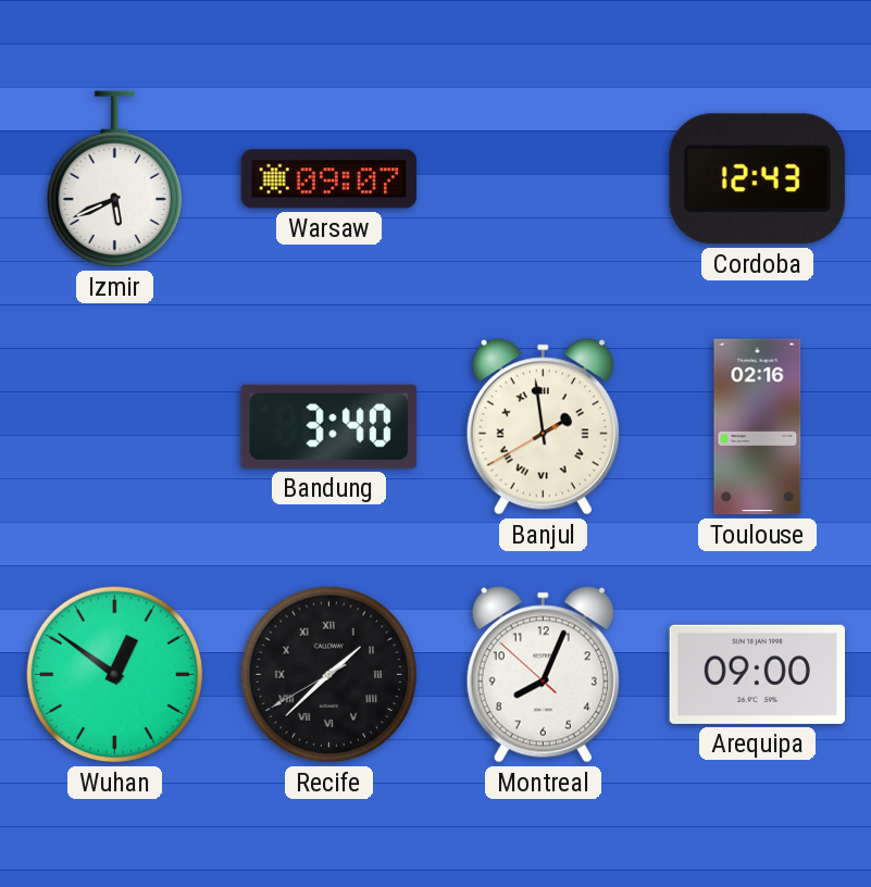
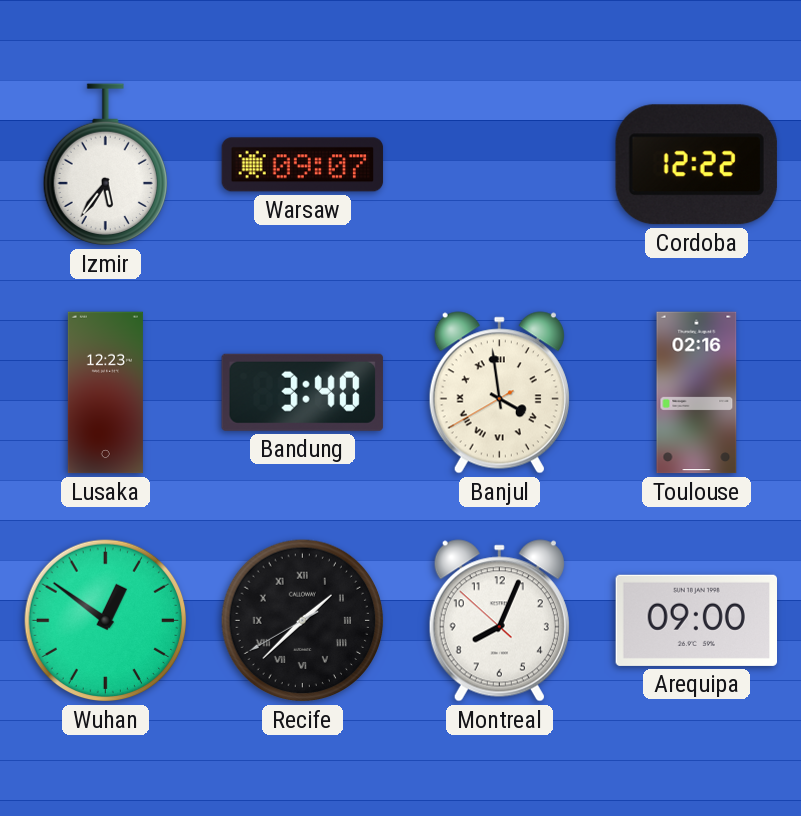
Izmir: 5:41 -> 5:36
Cordoba: 12:43 -> 12:22
Lusaka: none -> 12:23
Banjul: 1:58 -> 3:58
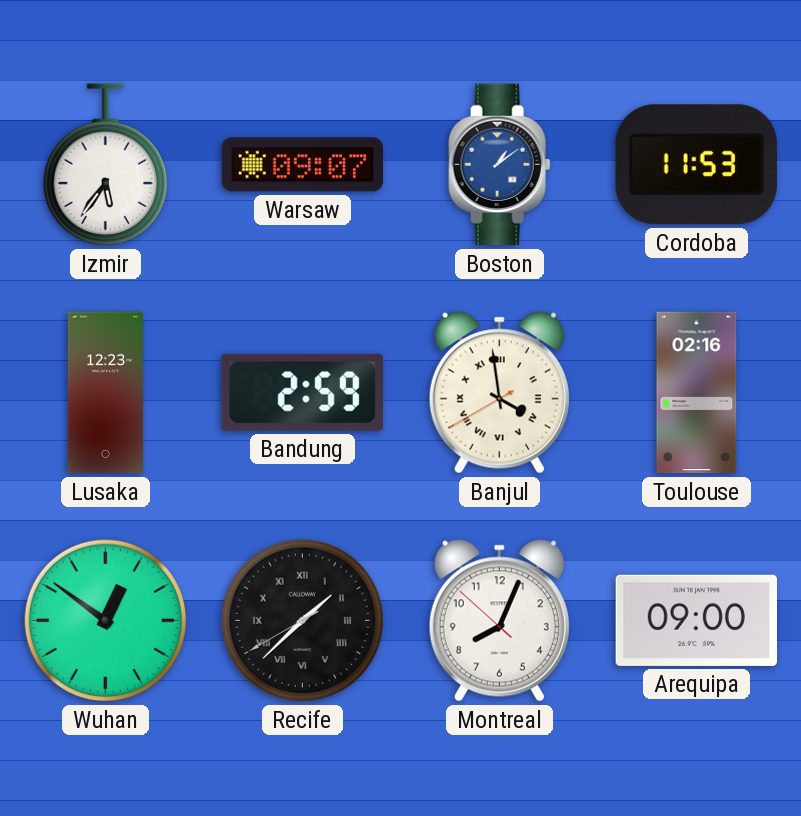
Boston: none -> 1:09
Cordoba: 12:22 -> 11:53
Bandung: 3:40 -> 2:59
